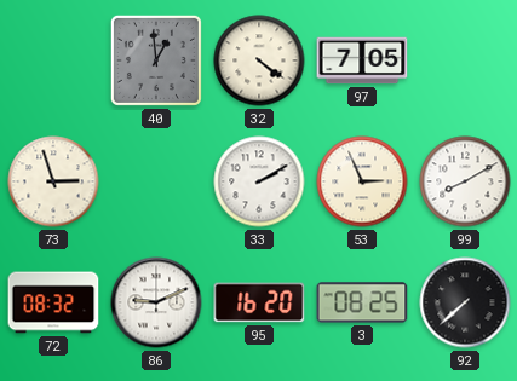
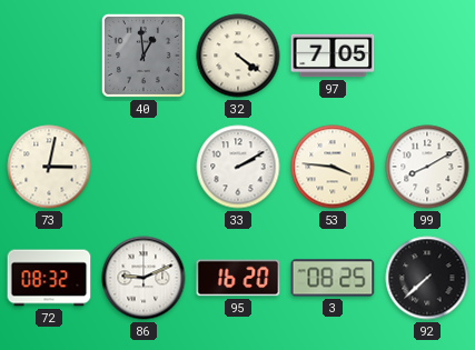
73: 2:57 -> 3:02
53: 2:56 -> 3:46
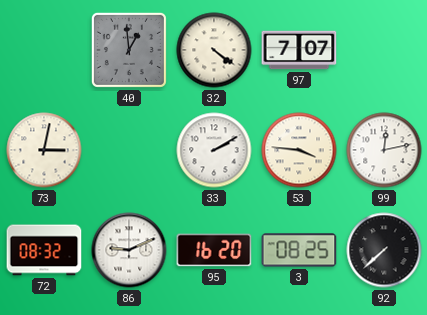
97: 7:05 -> 7:07
99: 8:10 -> 12:13
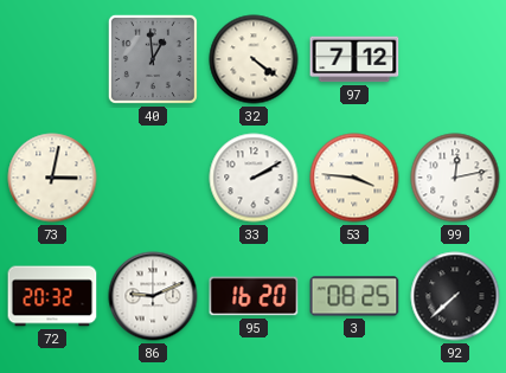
97: 7:07 -> 7:12
72: 08:32 -> 20:32
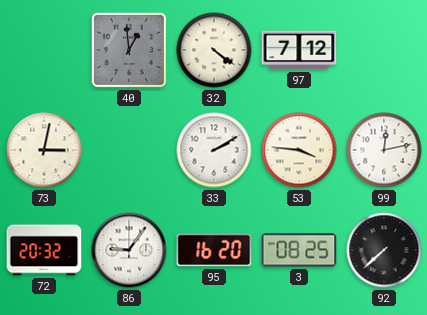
86: 9:11 -> 9:06
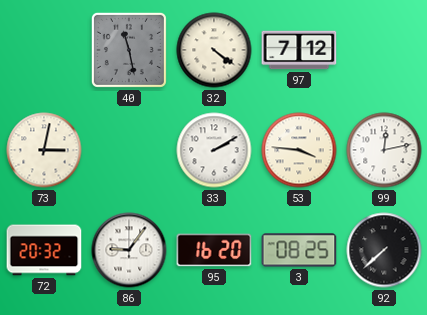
40: 12:59 -> 11:28
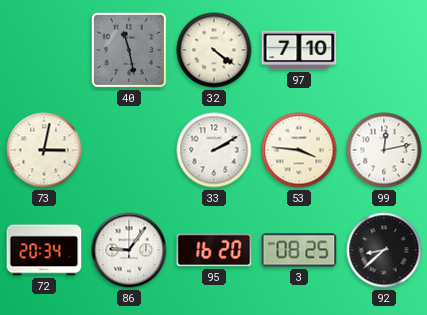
97: 7:12 -> 7:10
72: 20:32 -> 20:34
92: 7:38 -> 8:38
